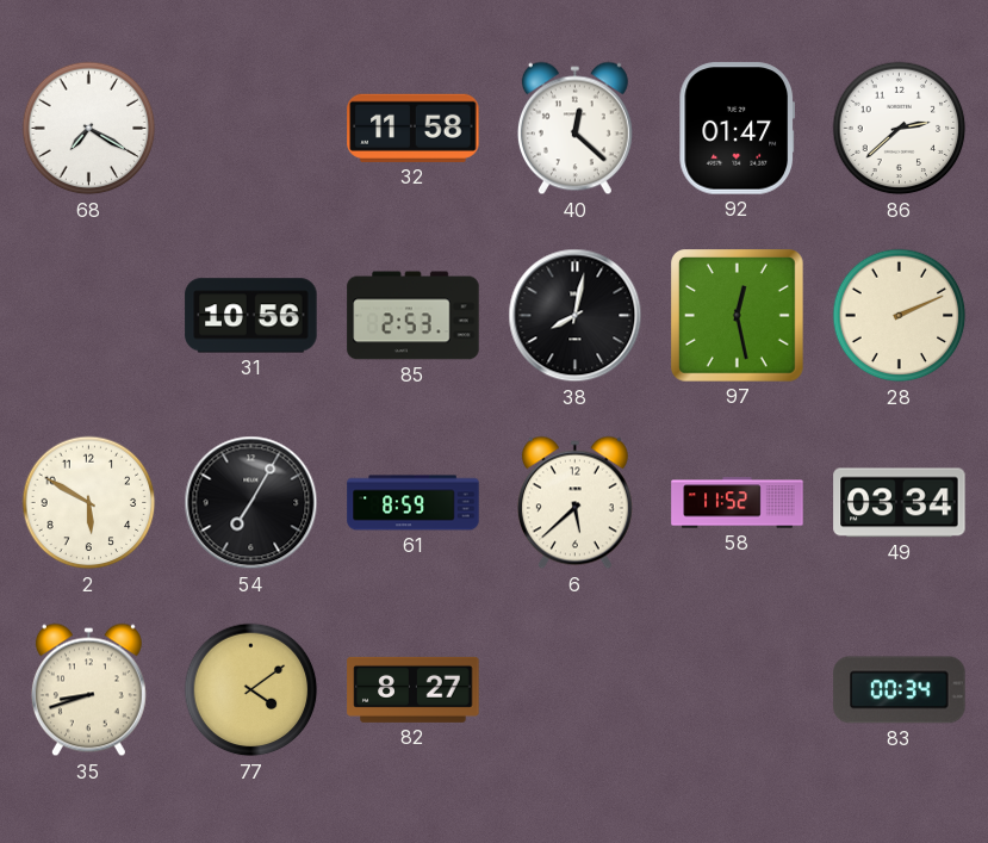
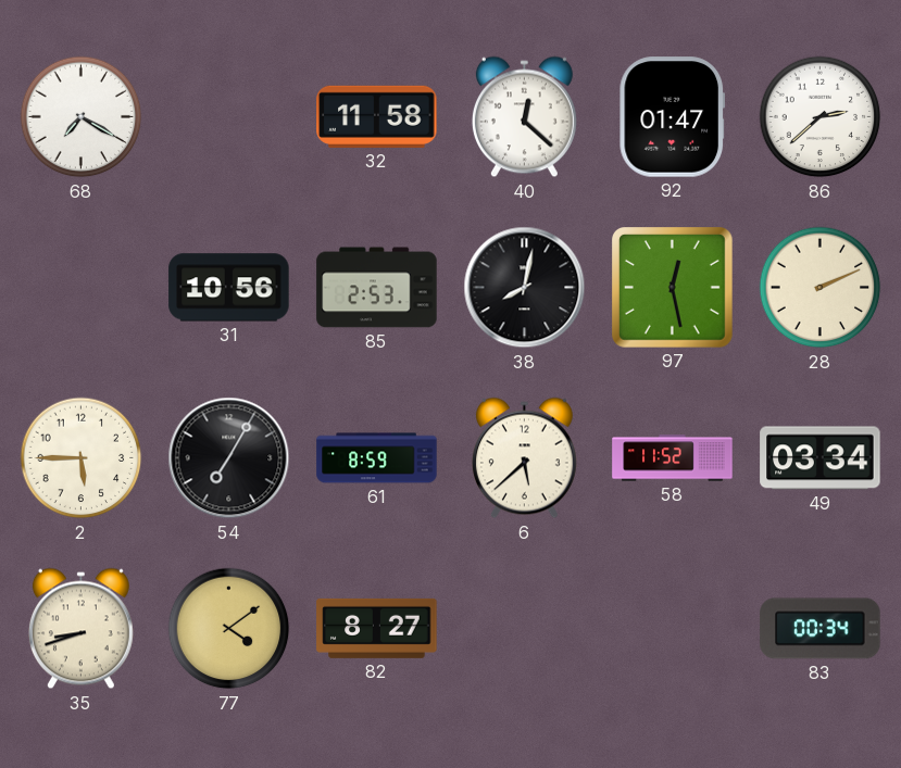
2: 5:50 -> 5:45
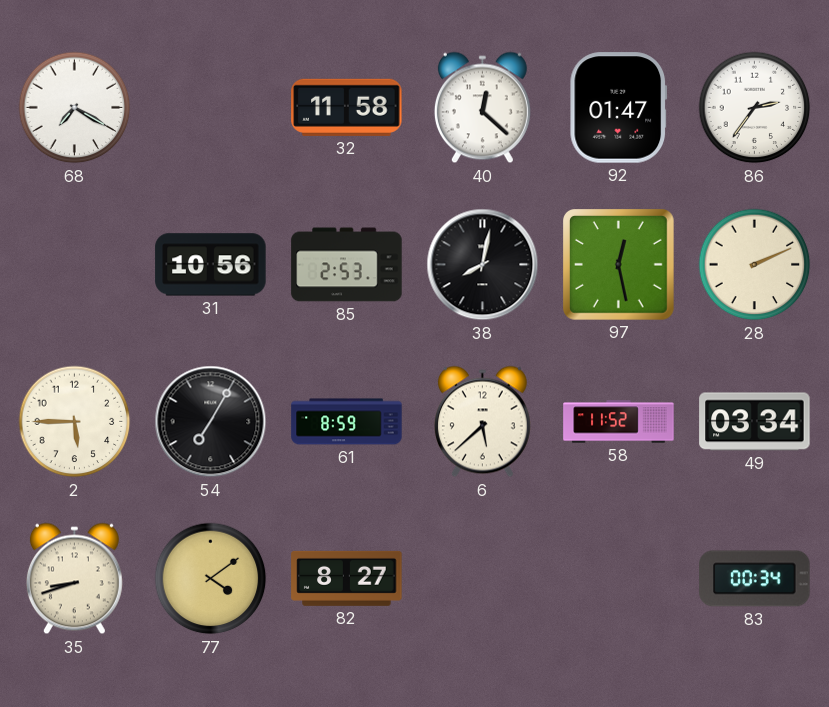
86: 2:38 -> 2:36
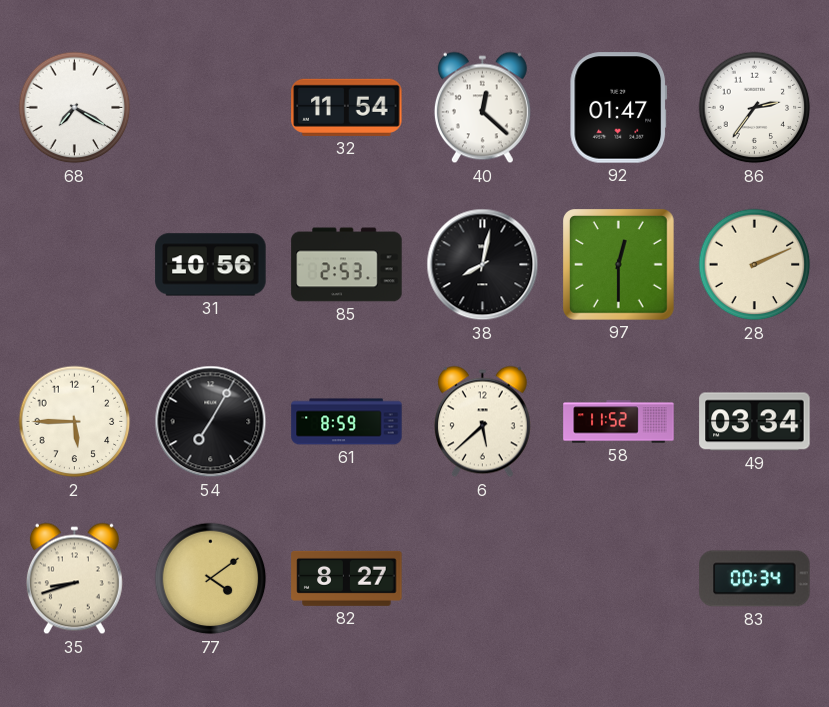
32: 11:58 -> 11:54
97: 12:28 -> 12:30
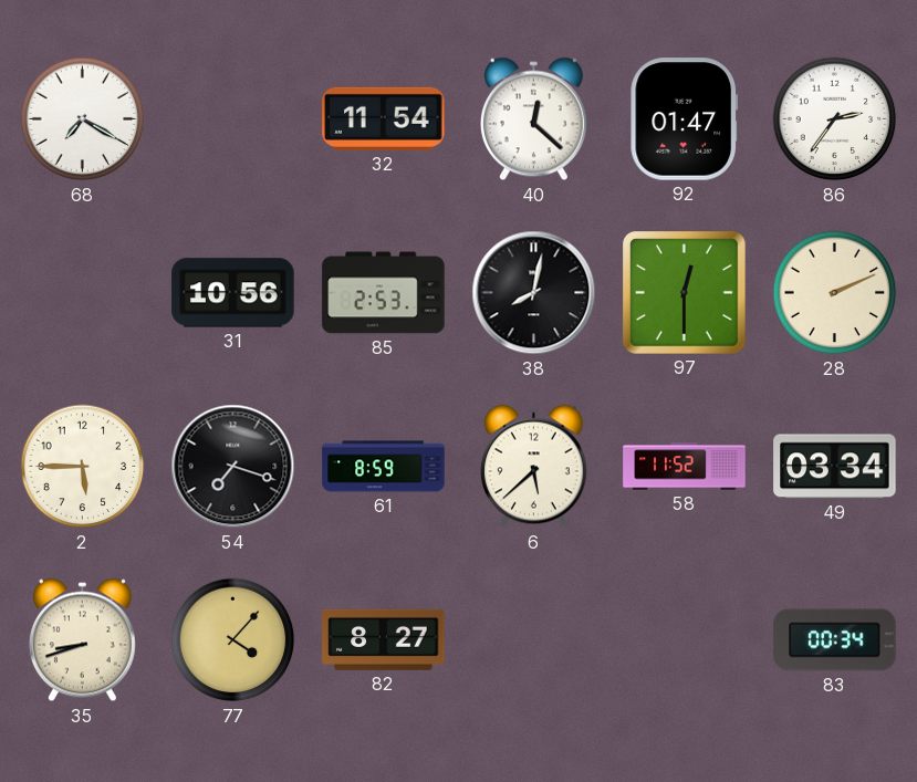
54: 7:05 -> 7:18
77: 4:09 -> 4:07
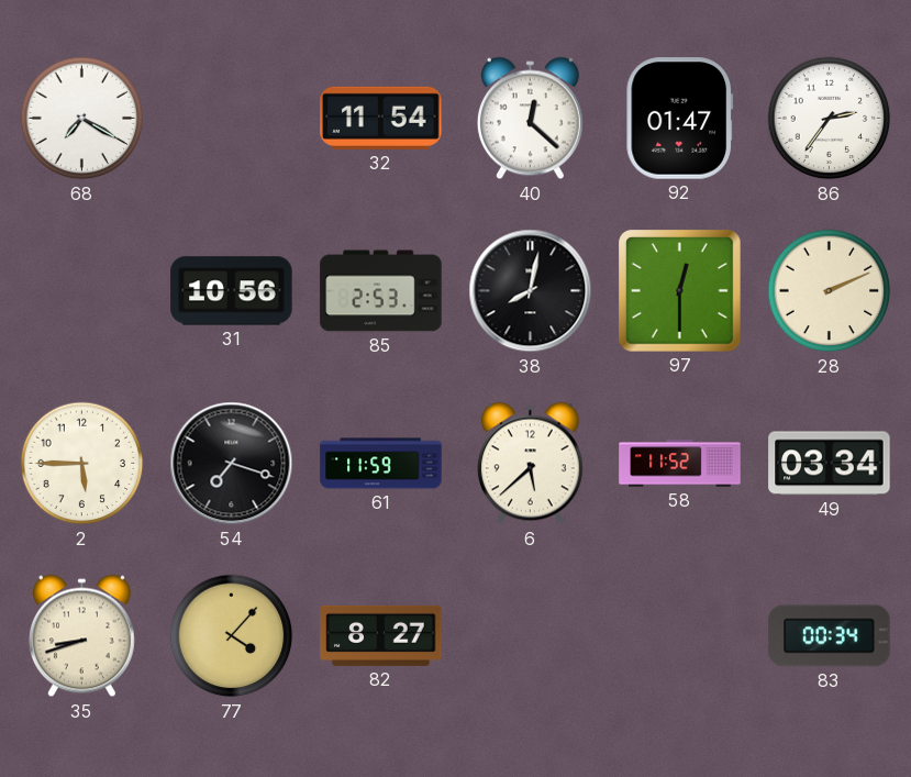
61: 8:59 -> 11:59
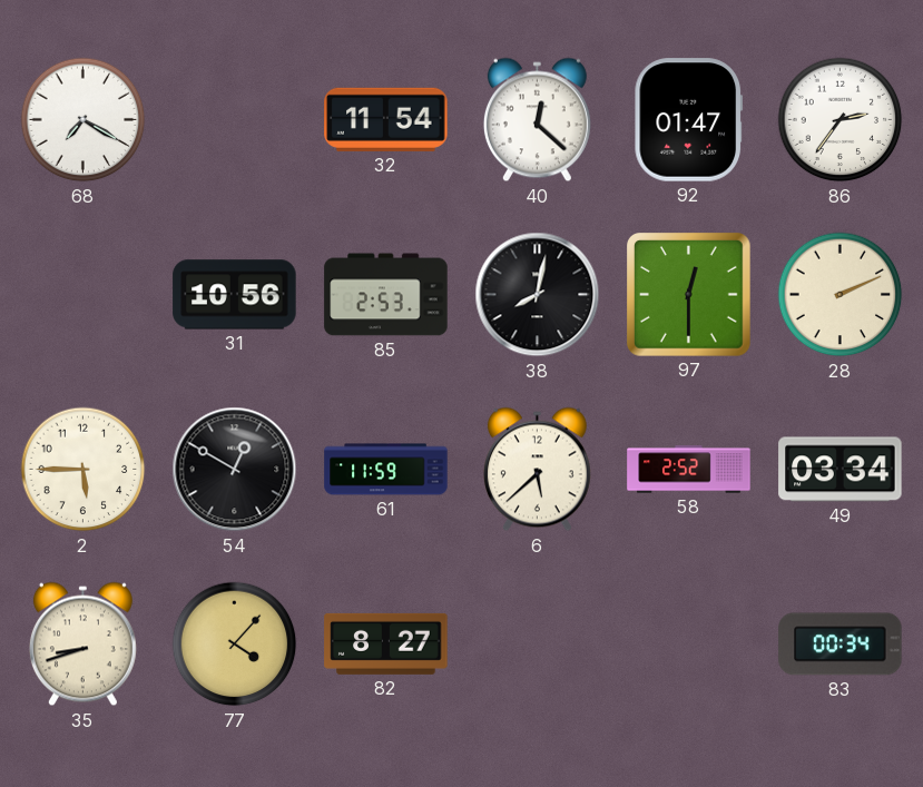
54: 7:18 -> 12:50
58: 11:52 -> 2:52
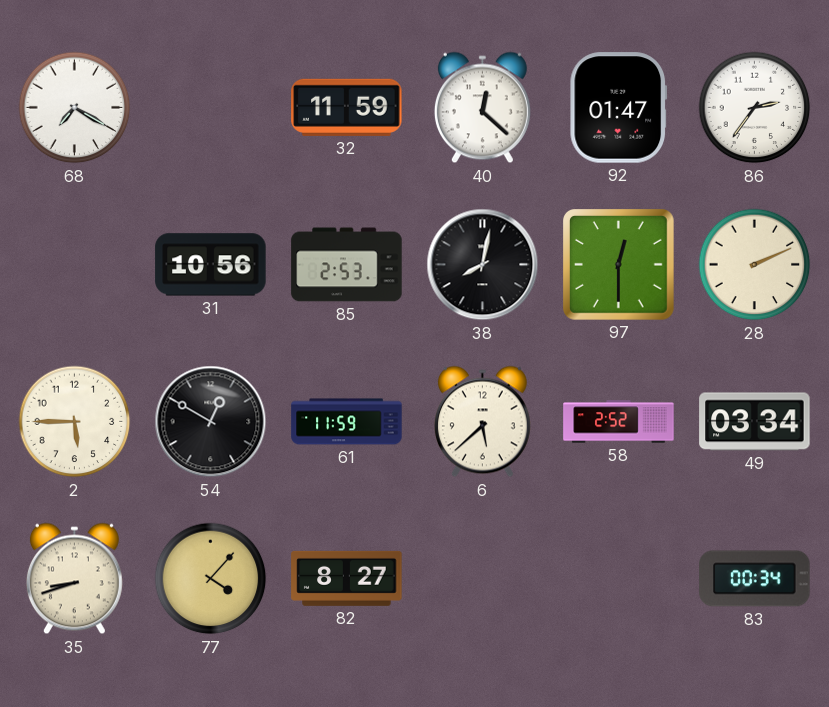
32: 11:54 -> 11:59
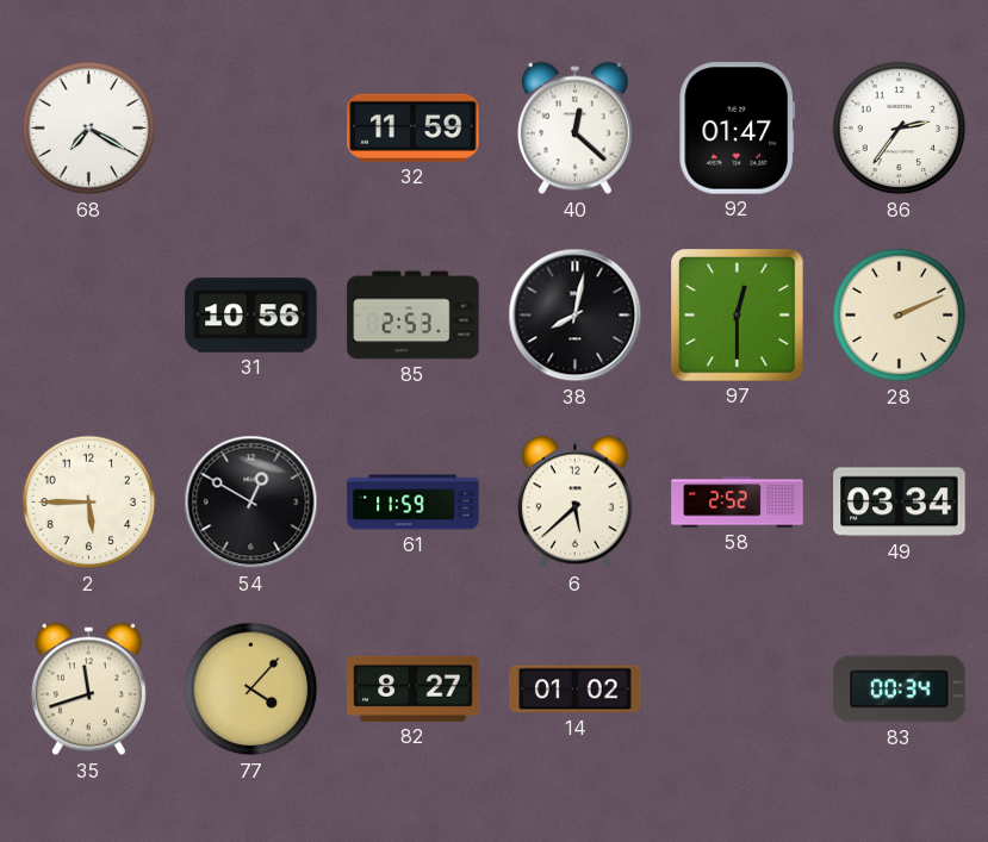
35: 8:42 -> 11:42
14: none -> 01:02
